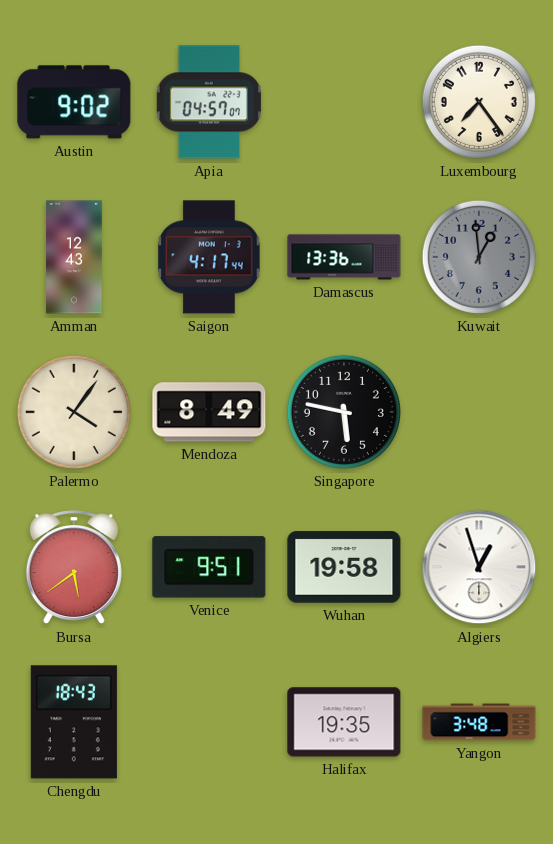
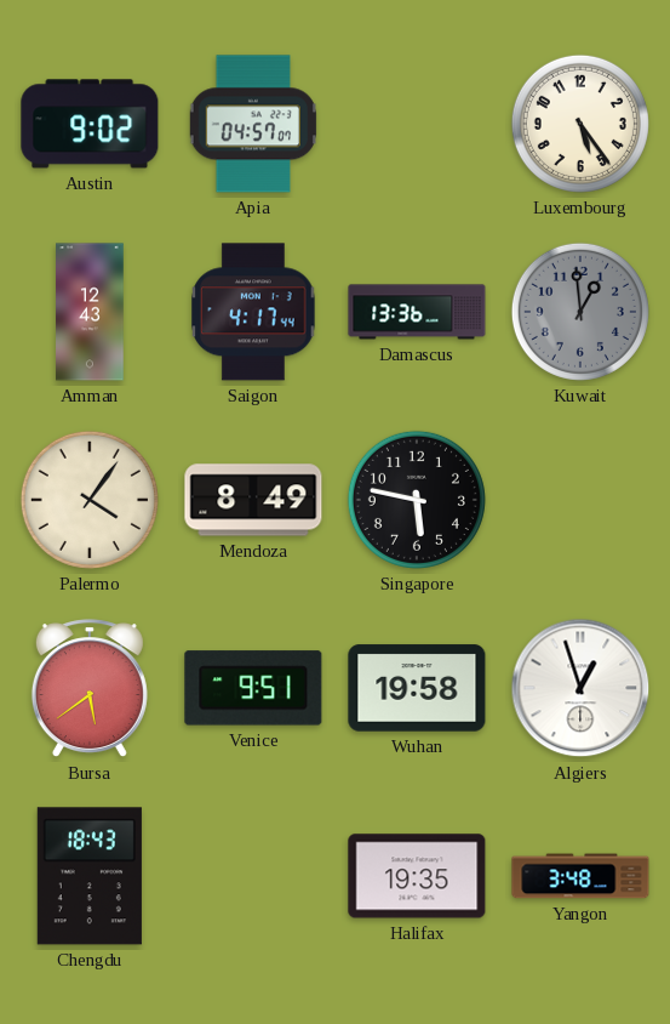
Luxembourg: 7:24 -> 5:24
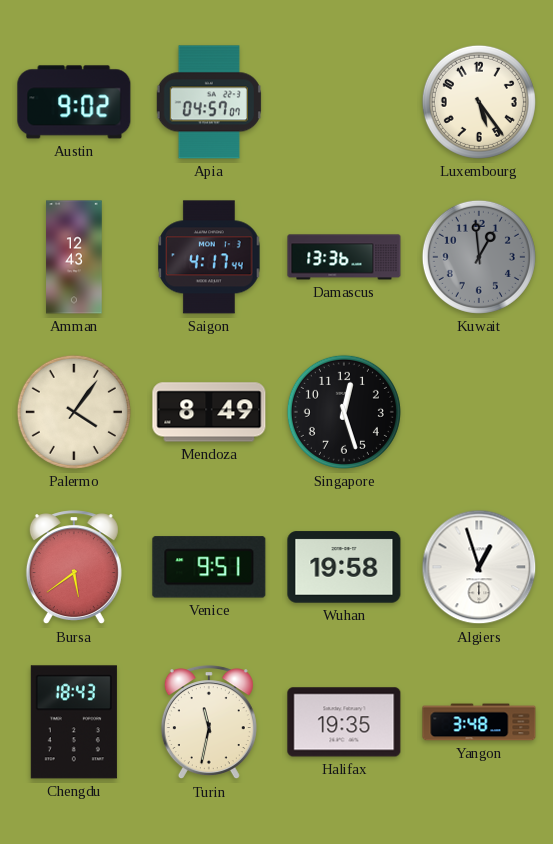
Singapore: 5:47 -> 12:27
Turin: none -> 11:32
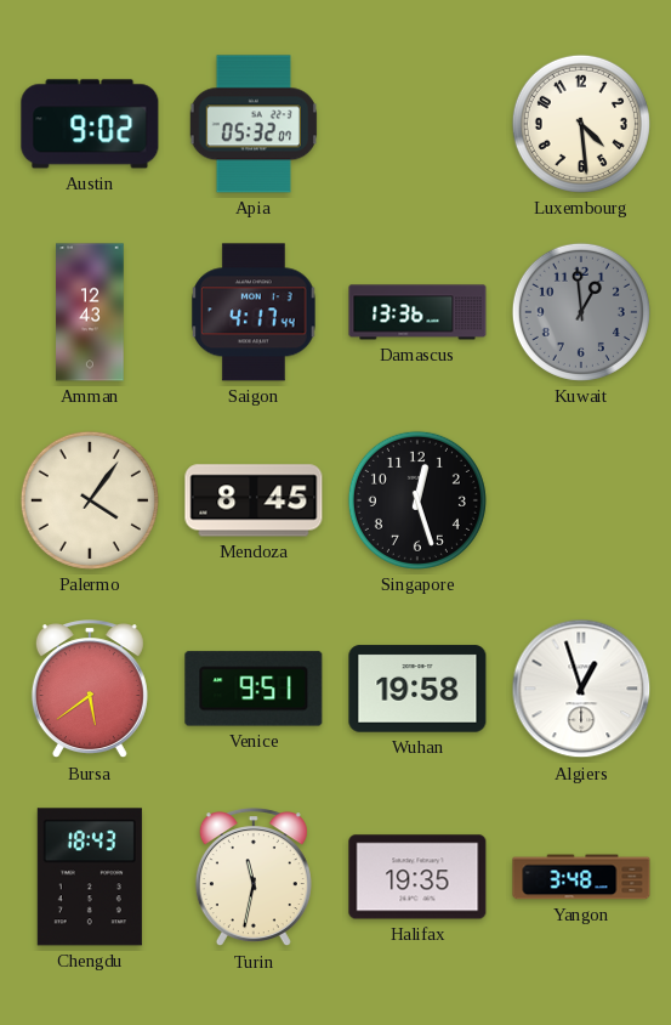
Apia: 04:57 -> 05:32
Luxembourg: 5:24 -> 4:29
Mendoza: 8:49 -> 8:45
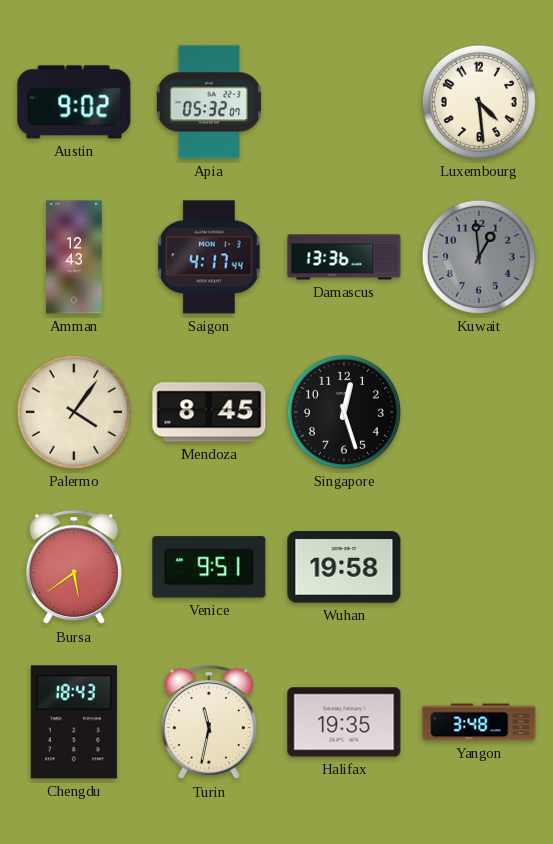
Algiers: 12:57 -> none
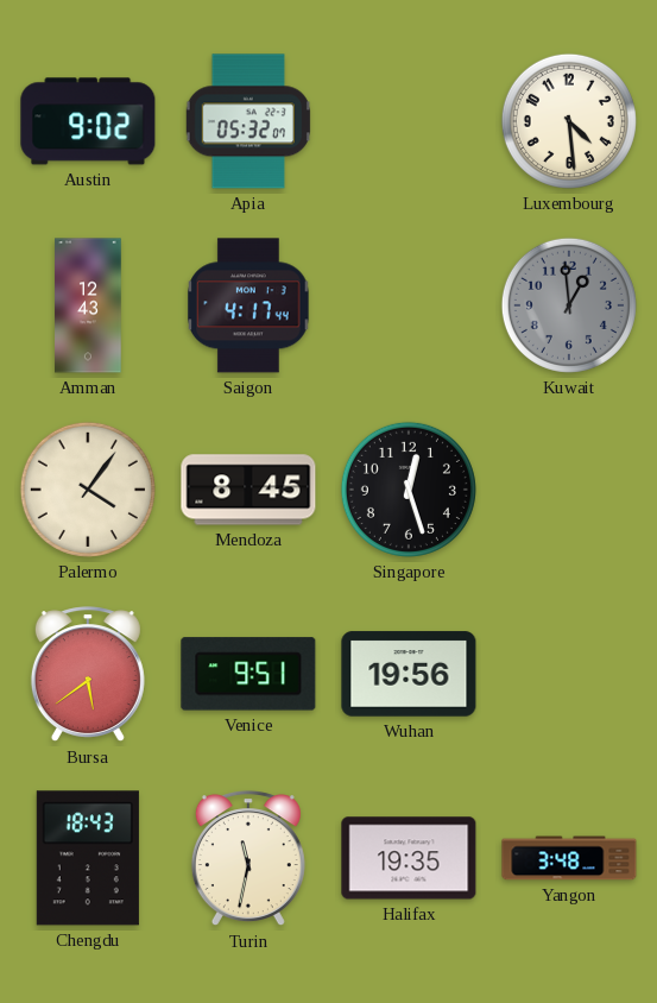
Damascus: 13:36 -> none
Wuhan: 19:58 -> 19:56
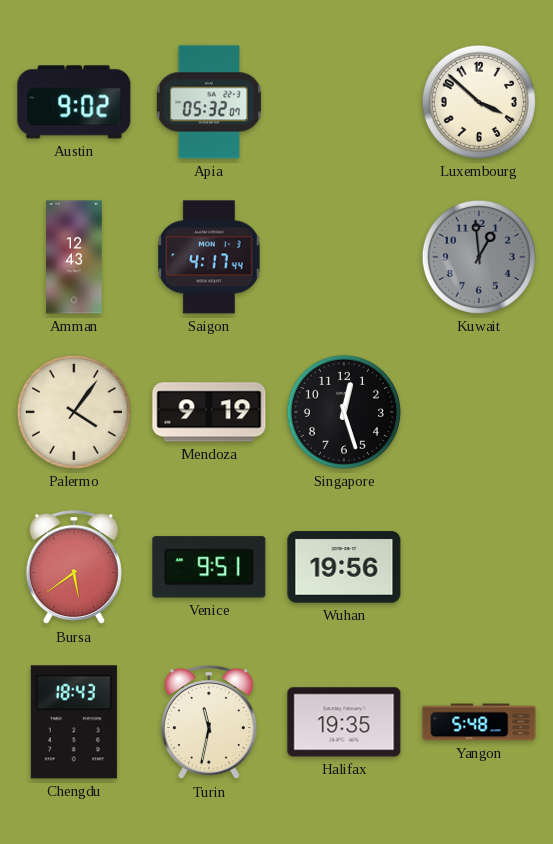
Luxembourg: 4:29 -> 3:52
Mendoza: 8:45 -> 9:19
Yangon: 3:48 -> 5:48
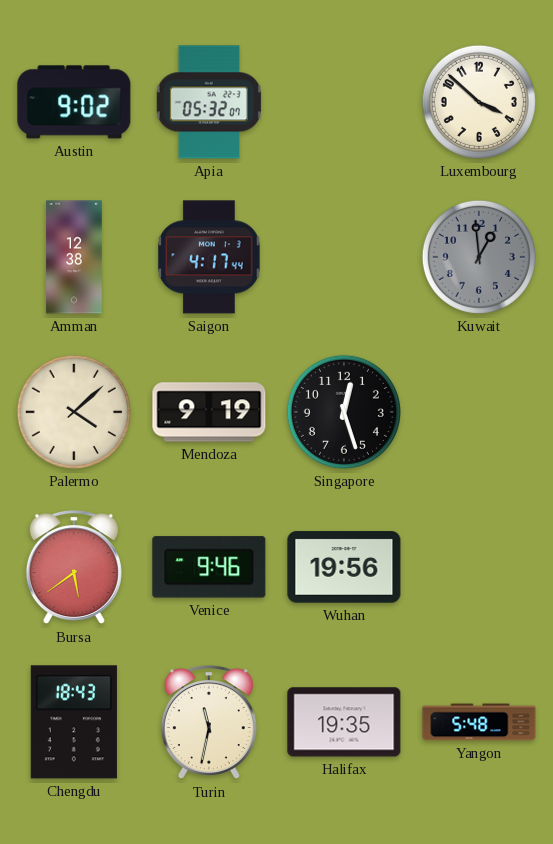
Amman: 12:43 -> 12:38
Palermo: 4:06 -> 4:08
Venice: 9:51 -> 9:46
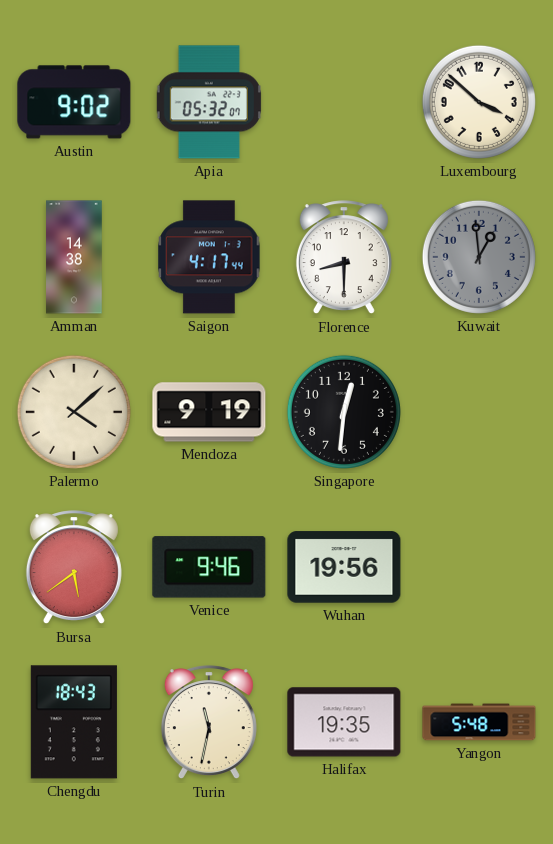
Amman: 12:38 -> 14:38
Florence: none -> 8:30
Singapore: 12:27 -> 12:31
